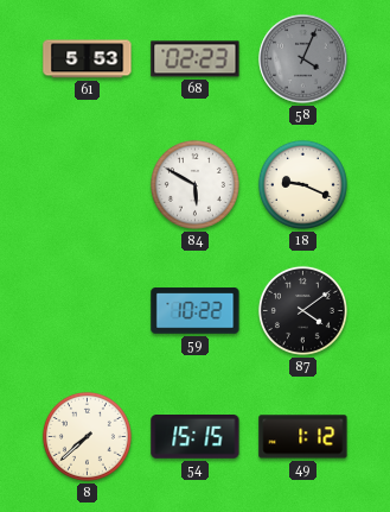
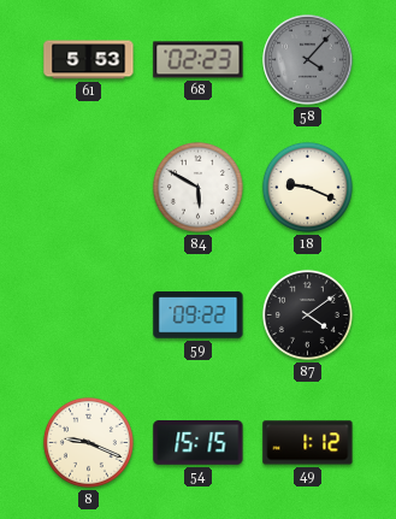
58: 4:04 -> 4:07
59: 10:22 -> 09:22
8: 7:38 -> 9:19
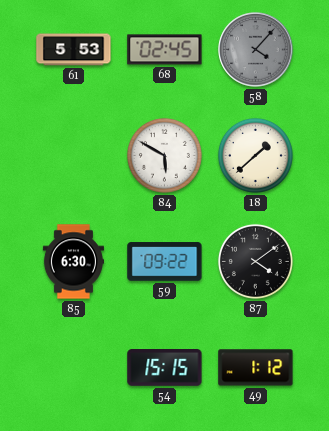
68: 02:23 -> 02:45
18: 9:19 -> 1:38
85: none -> 6:30
8: 9:19 -> none
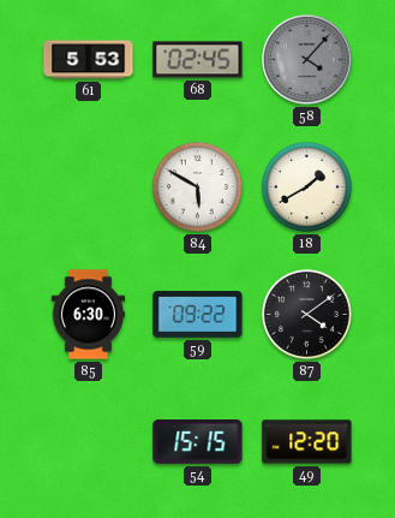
18: 1:38 -> 1:40
49: 1:12 -> 12:20
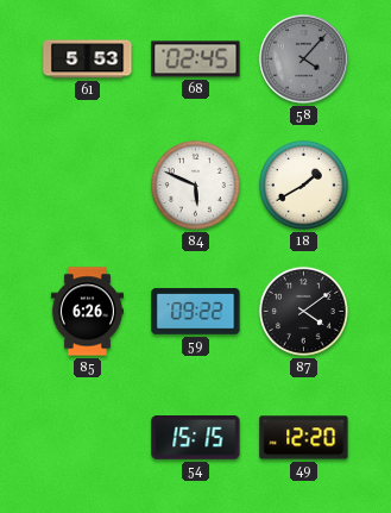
84: 5:50 -> 5:49
85: 6:30 -> 6:26
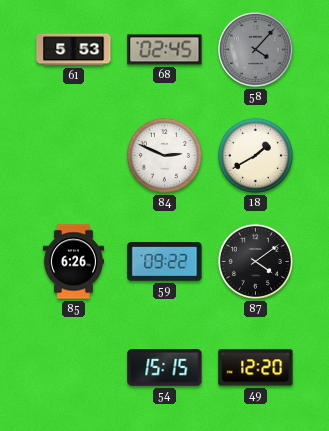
84: 5:49 -> 2:49
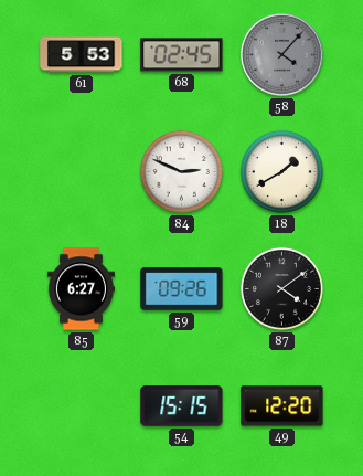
85: 6:26 -> 6:27
59: 09:22 -> 09:26
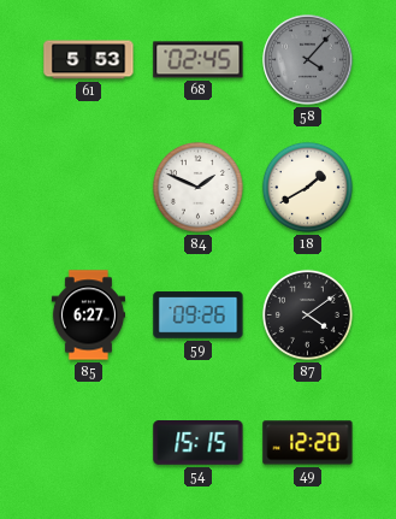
84: 2:49 -> 1:49
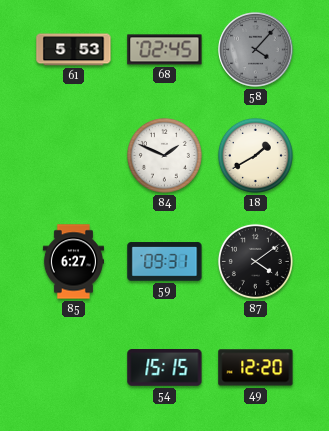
59: 09:26 -> 09:31
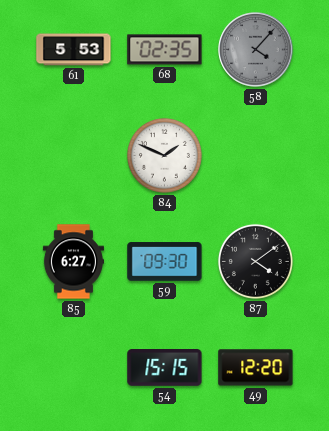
68: 02:45 -> 02:35
18: 1:40 -> none
59: 09:31 -> 09:30
